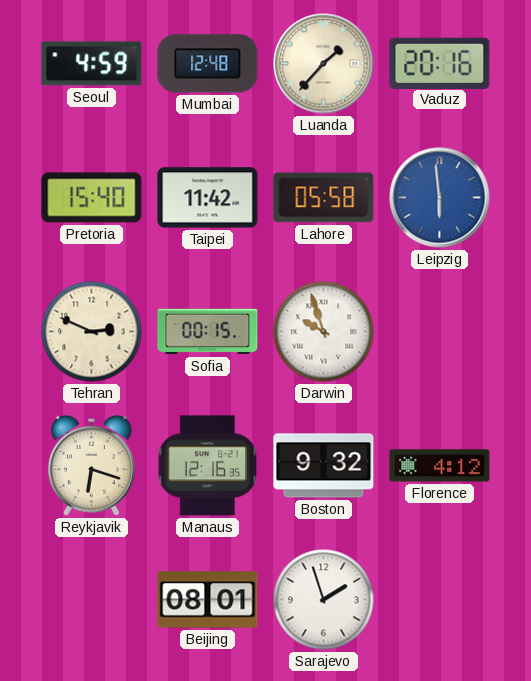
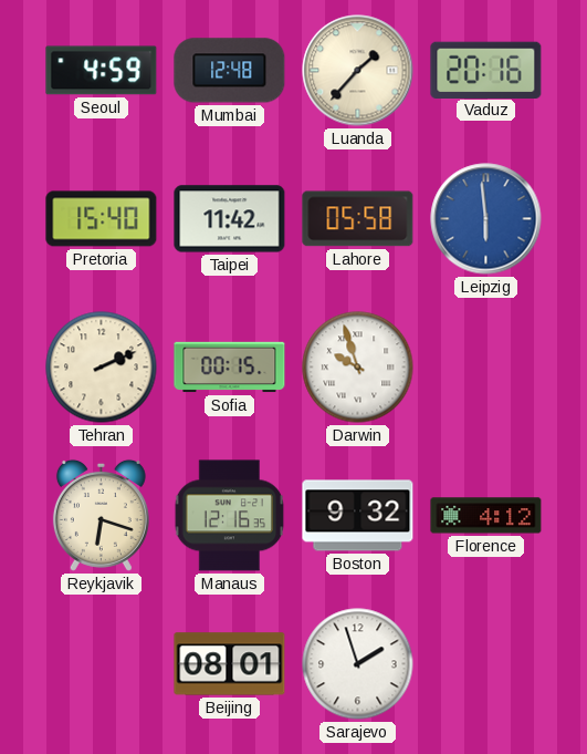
Tehran: 2:49 -> 2:11
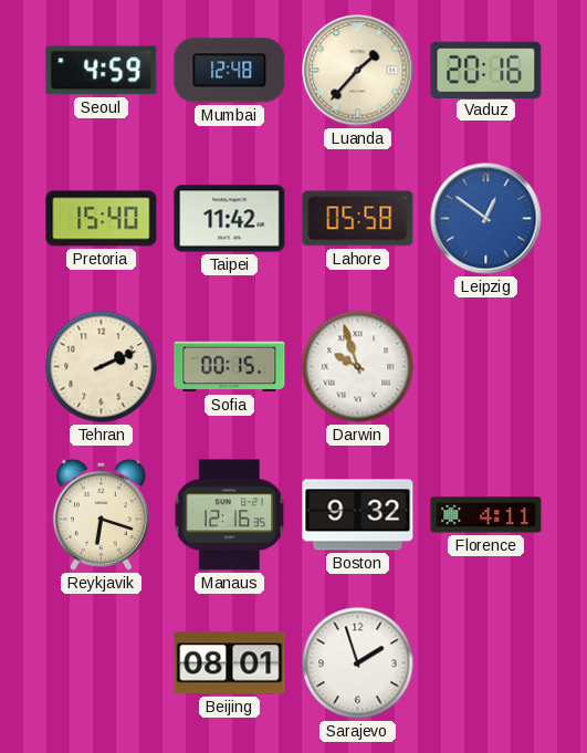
Leipzig: 5:59 -> 12:51
Florence: 4:12 -> 4:11
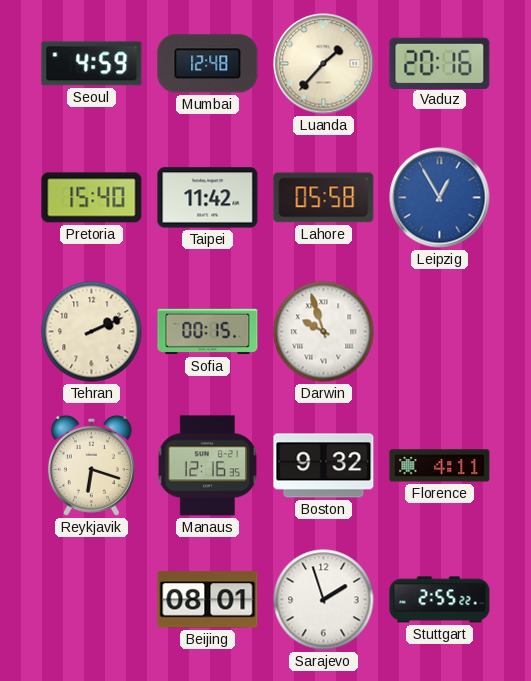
Leipzig: 12:51 -> 12:55
Stuttgart: none -> 2:55
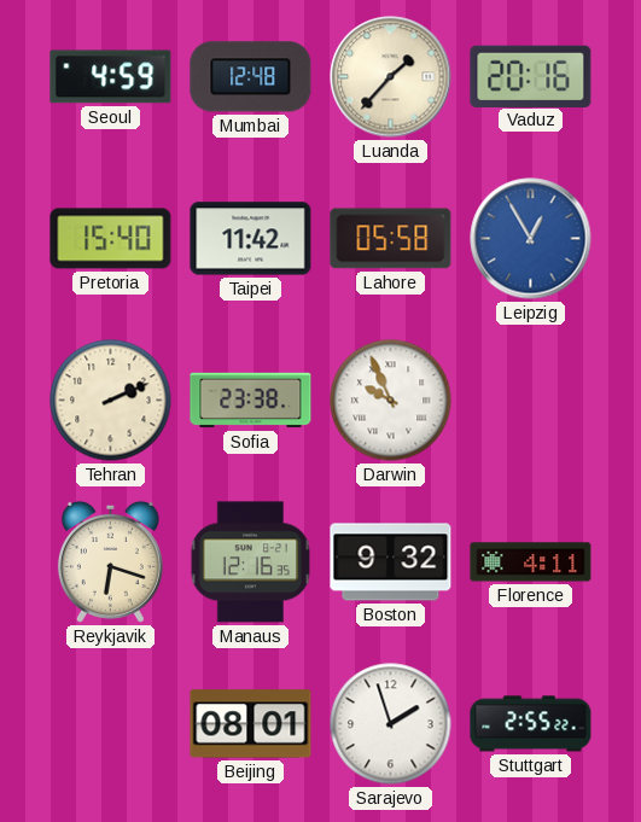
Sofia: 00:15 -> 23:38
Darwin: 9:57 -> 9:56
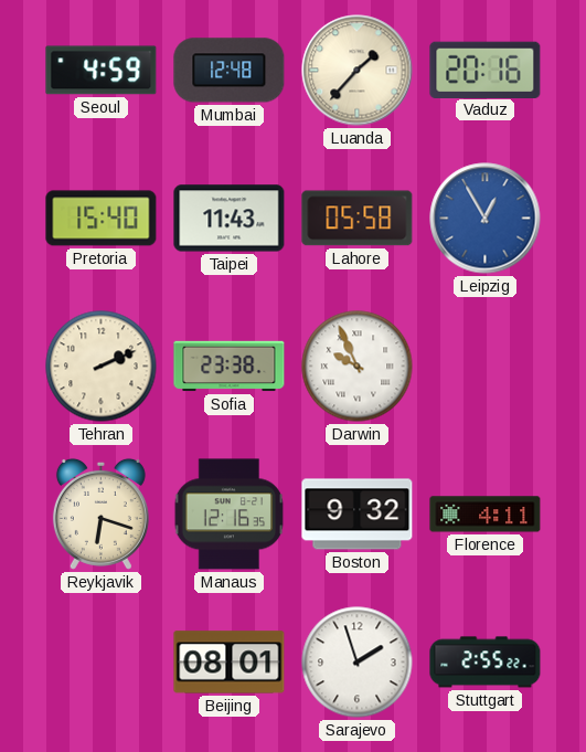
Taipei: 11:42 -> 11:43
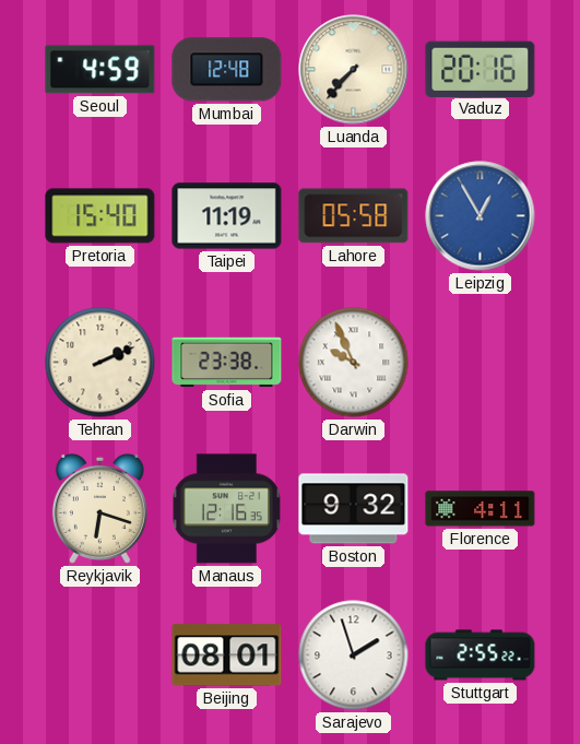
Luanda: 1:37 -> 7:37
Taipei: 11:43 -> 11:19
